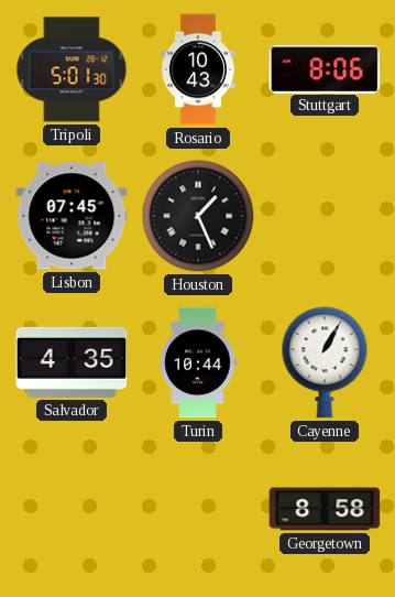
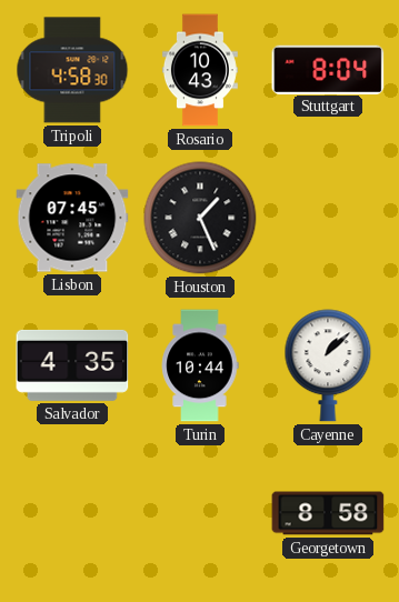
Tripoli: 5:01 -> 4:58
Stuttgart: 8:06 -> 8:04
Cayenne: 1:05 -> 1:08
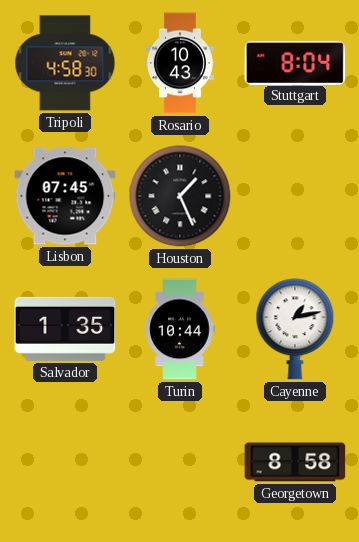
Salvador: 4:35 -> 1:35
Cayenne: 1:08 -> 1:13
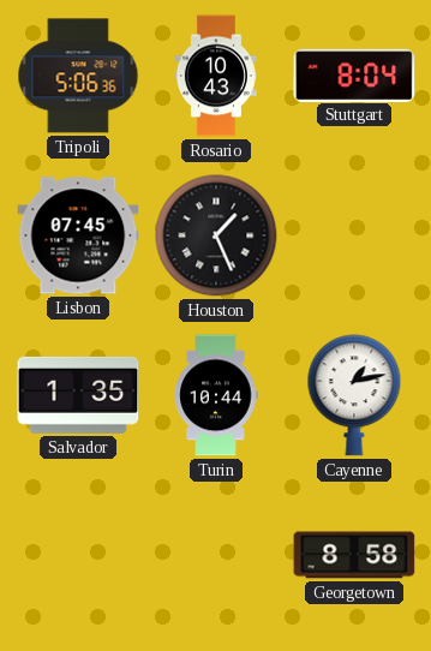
Tripoli: 4:58 -> 5:06
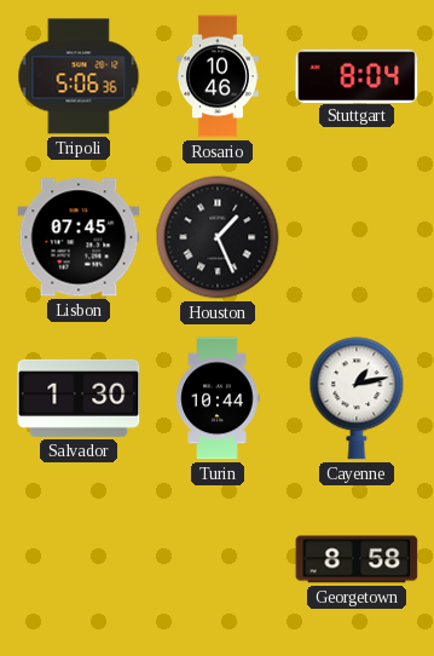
Rosario: 10:43 -> 10:46
Salvador: 1:35 -> 1:30
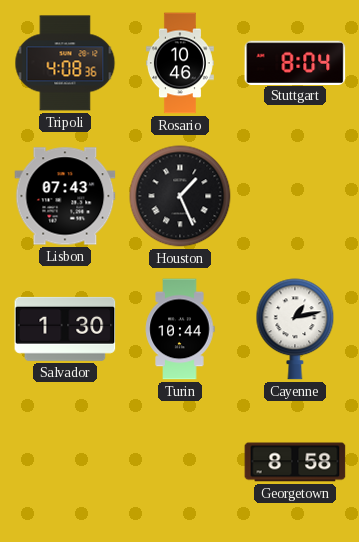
Tripoli: 5:06 -> 4:08
Lisbon: 07:45 -> 07:43
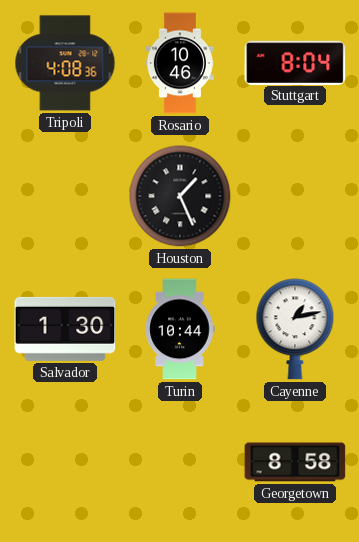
Lisbon: 07:43 -> none
